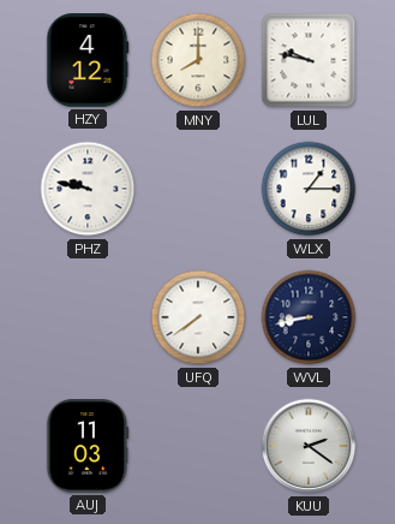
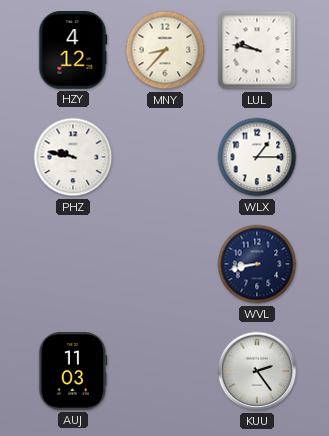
MNY: 8:00 -> 8:37
UFQ: 7:39 -> none
KUU: 2:21 -> 2:24
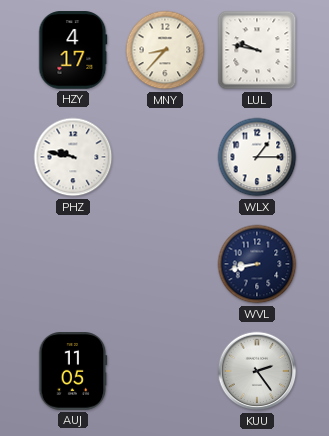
HZY: 4:12 -> 4:17
AUJ: 11:03 -> 11:05
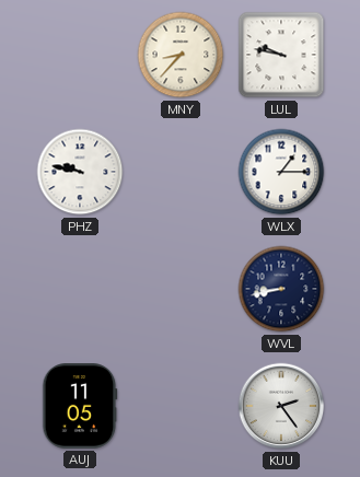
HZY: 4:17 -> none
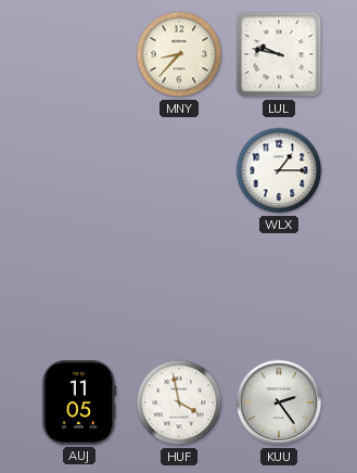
PHZ: 9:47 -> none
WVL: 8:43 -> none
HUF: none -> 3:58
